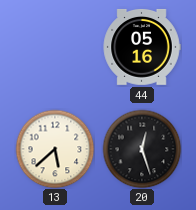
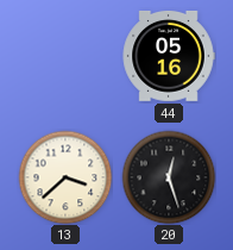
13: 5:38 -> 3:38
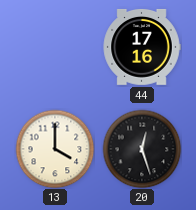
44: 05:16 -> 17:16
13: 3:38 -> 4:00
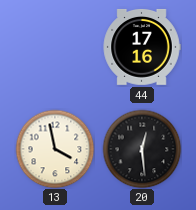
13: 4:00 -> 3:58
20: 12:27 -> 12:29
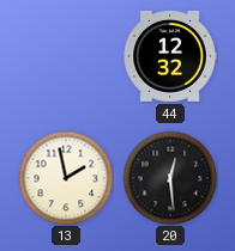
44: 17:16 -> 12:32
13: 3:58 -> 1:58
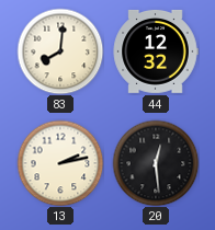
83: none -> 8:01
13: 1:58 -> 2:13
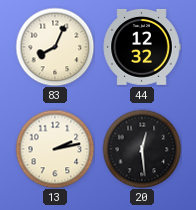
83: 8:01 -> 8:04
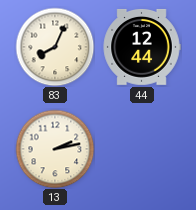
44: 12:32 -> 12:44
20: 12:29 -> none
